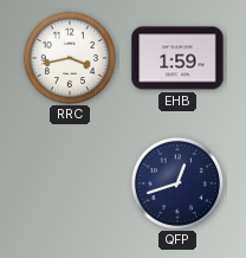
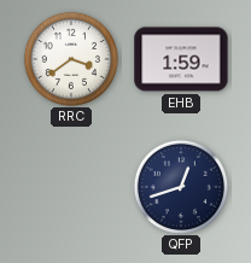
RRC: 3:43 -> 3:39
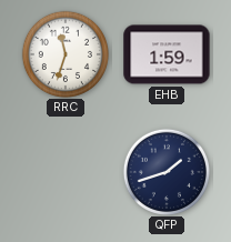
RRC: 3:39 -> 11:33
QFP: 12:42 -> 1:42
